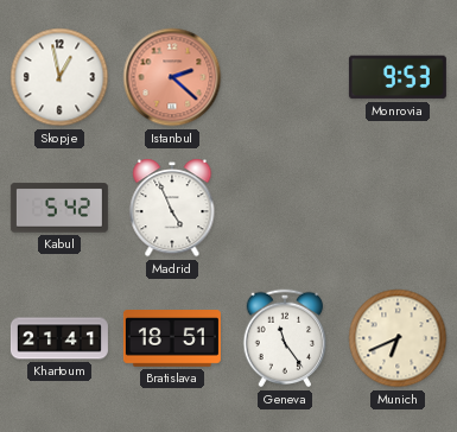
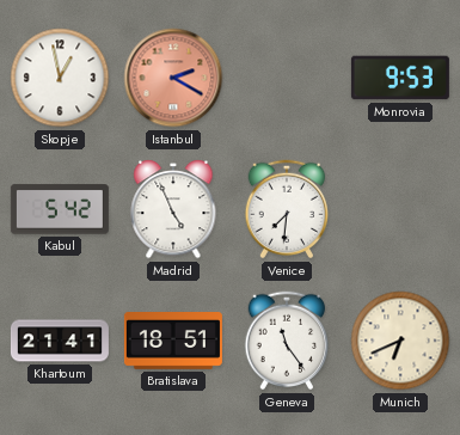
Istanbul: 2:22 -> 2:20
Venice: none -> 7:31
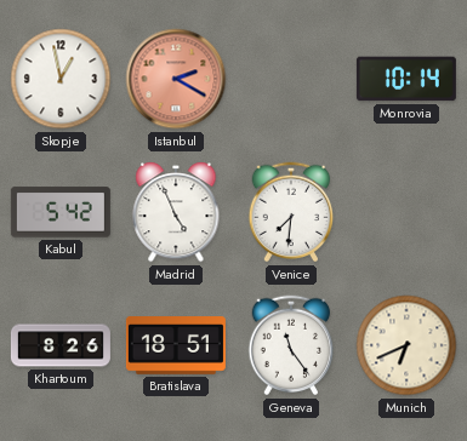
Monrovia: 9:53 -> 10:14
Khartoum: 21:41 -> 8:26
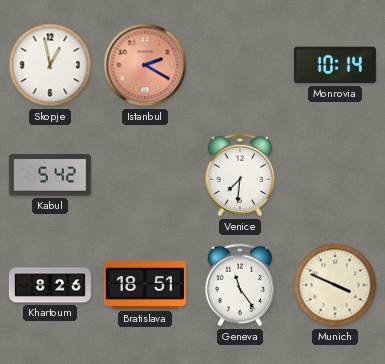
Madrid: 4:56 -> none
Munich: 6:41 -> 3:49
